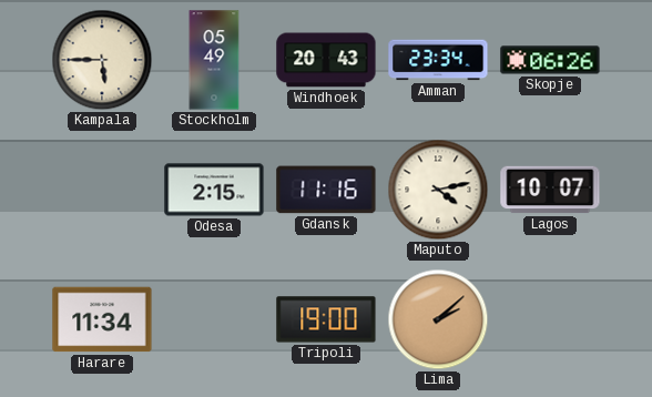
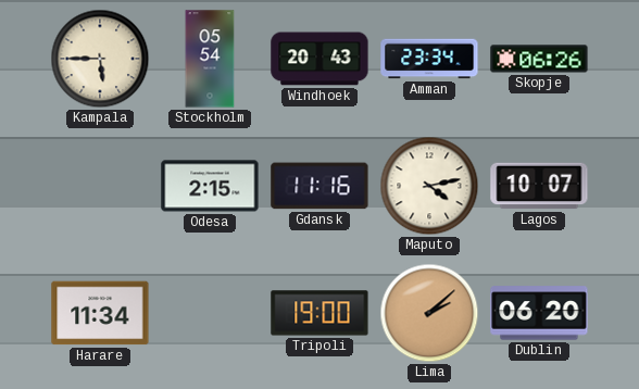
Stockholm: 05:49 -> 05:54
Dublin: none -> 06:20
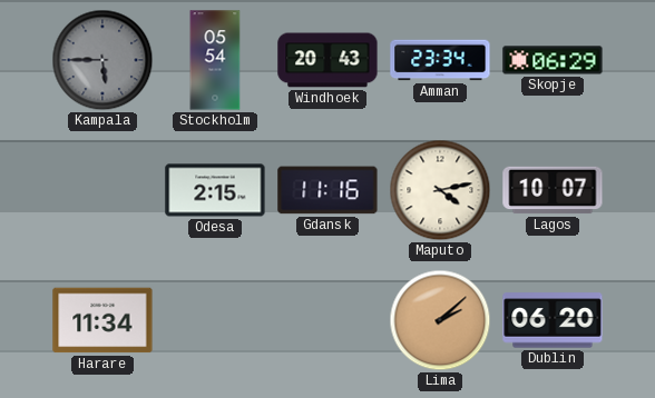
Kampala dial: cream -> grey
Skopje: 06:26 -> 06:29
Tripoli: 19:00 -> none
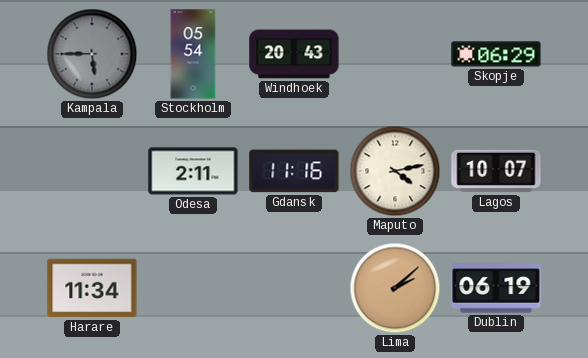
Amman: 23:34 -> none
Odesa: 2:15 -> 2:11
Dublin: 06:20 -> 06:19
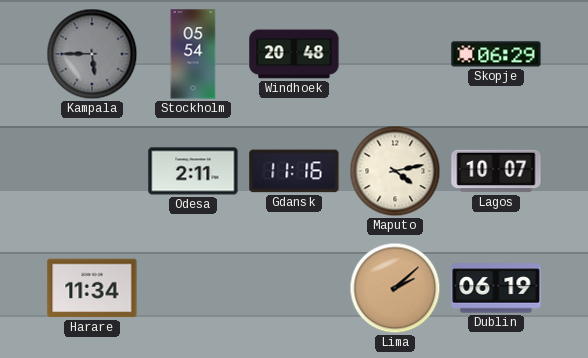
Windhoek: 20:43 -> 20:48
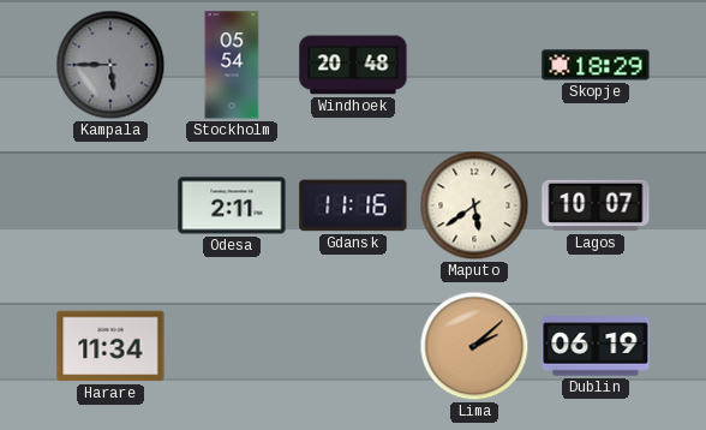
Skopje: 06:29 -> 18:29
Maputo: 4:13 -> 5:39
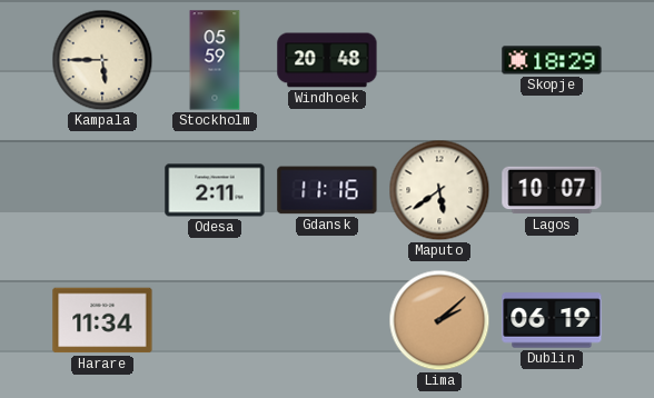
Kampala dial: grey -> cream
Stockholm: 05:54 -> 05:59
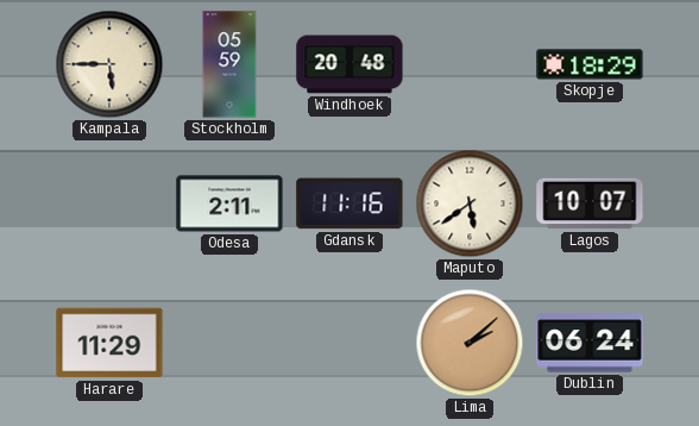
Harare: 11:34 -> 11:29
Dublin: 06:19 -> 06:24
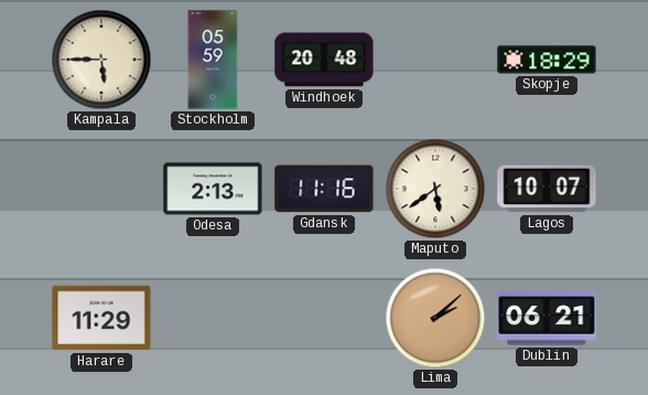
Odesa: 2:11 -> 2:13
Dublin: 06:24 -> 06:21
